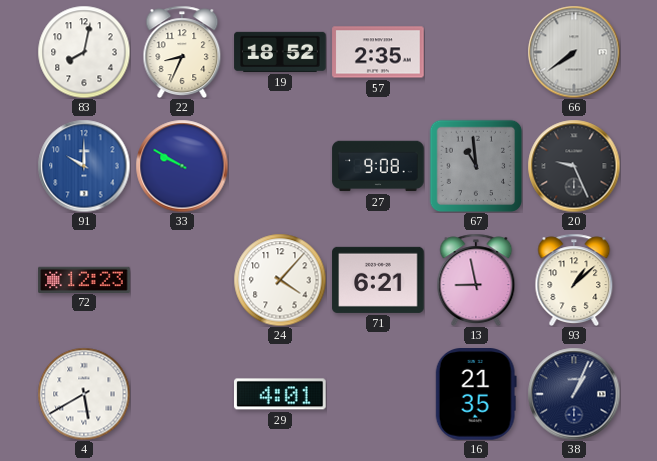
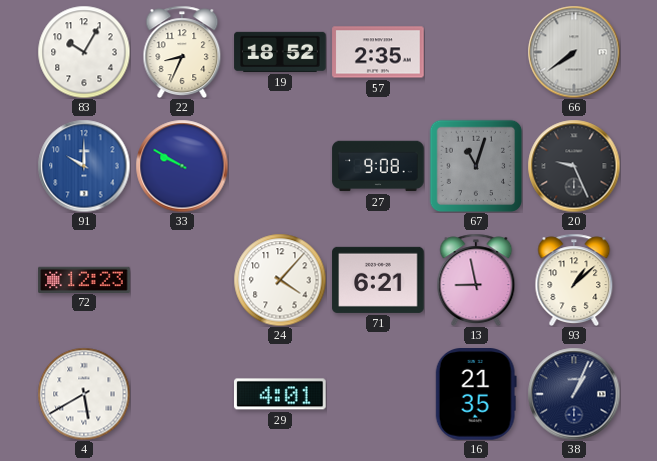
83: 8:02 -> 10:05
67: 10:59 -> 11:03
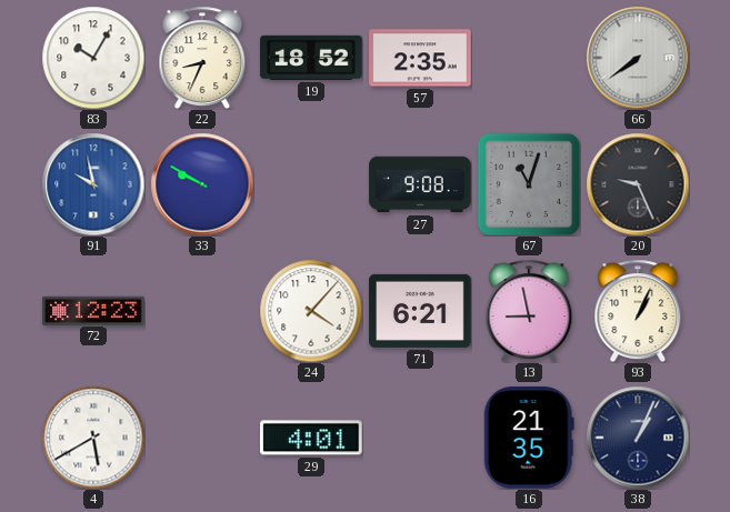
91: 10:00 -> 9:58
93: 1:08 -> 1:04
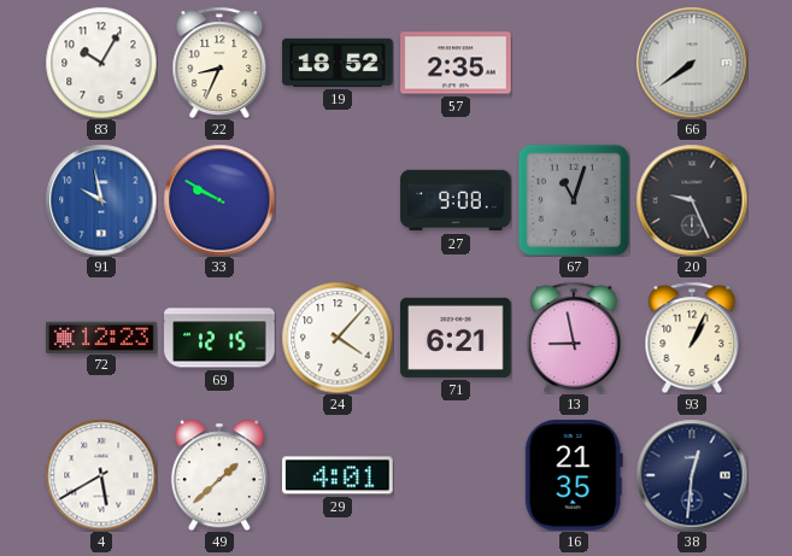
69: none -> 12:15
49: none -> 1:38
38: 1:04 -> 12:31
